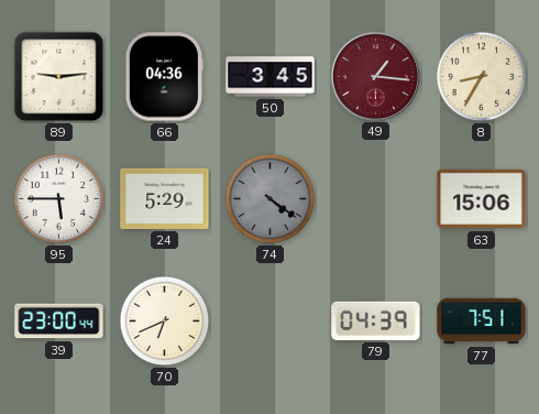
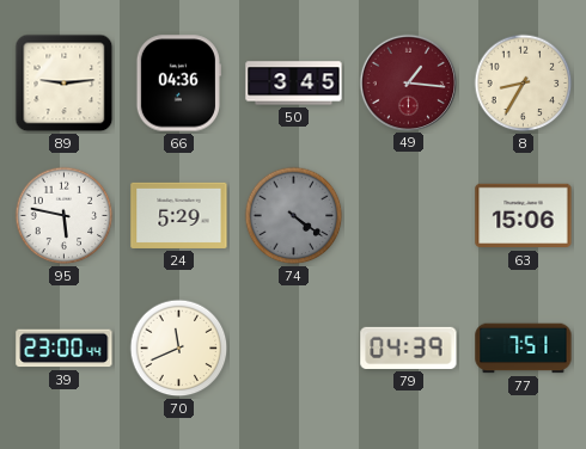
95: 5:45 -> 5:47
70: 6:41 -> 11:41
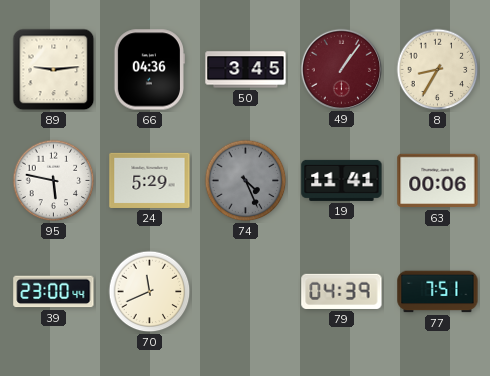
49: 1:16 -> 1:06
74: 4:21 -> 4:26
19: none -> 11:41
63: 15:06 -> 00:06
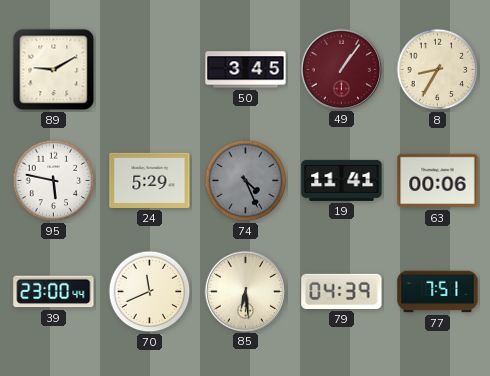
89: 9:14 -> 9:10
66: 04:36 -> none
85: none -> 6:29
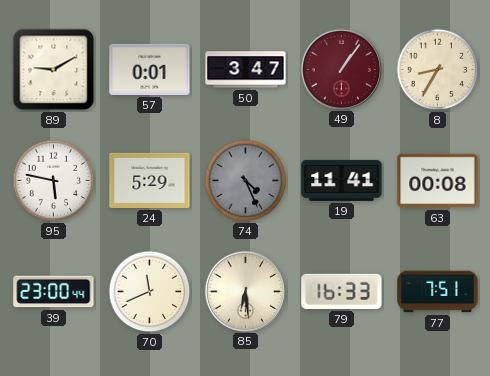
57: none -> 0:01
50: 3:45 -> 3:47
63: 00:06 -> 00:08
79: 04:39 -> 16:33
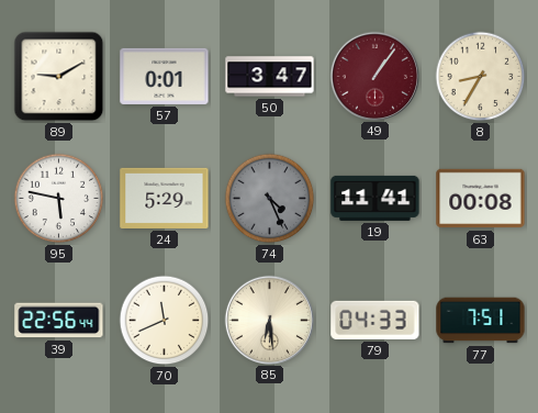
39: 23:00 -> 22:56
79: 16:33 -> 04:33
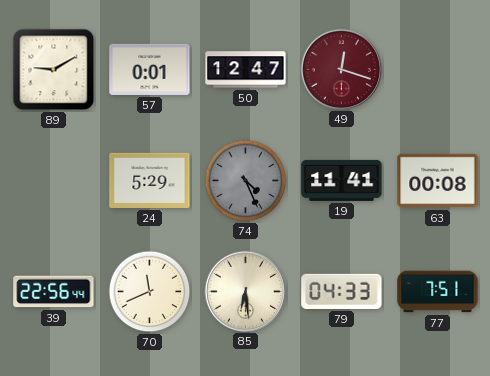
50: 3:47 -> 12:47
49: 1:06 -> 12:18
8: 8:35 -> none
95: 5:47 -> none
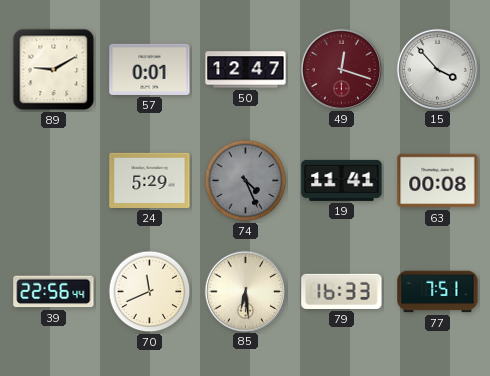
15: none -> 3:53
79: 04:33 -> 16:33
